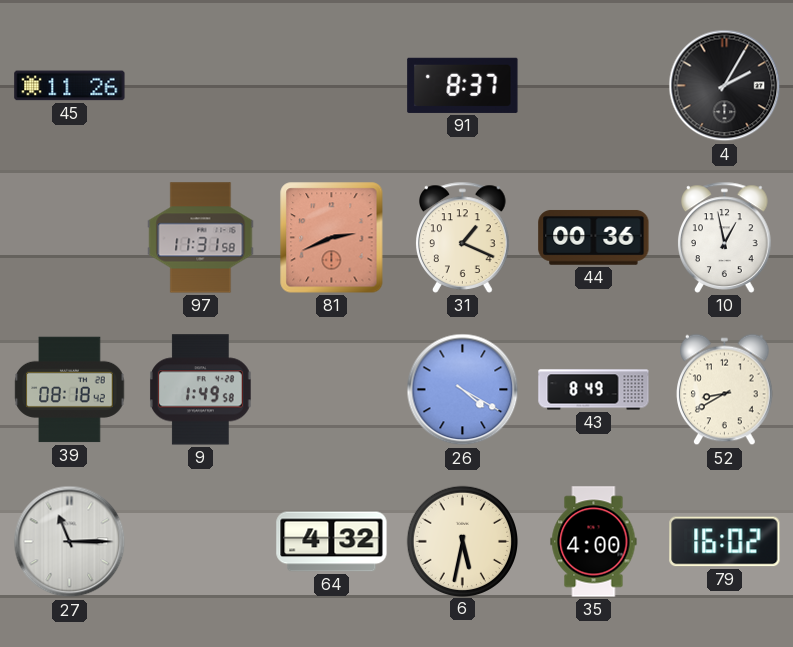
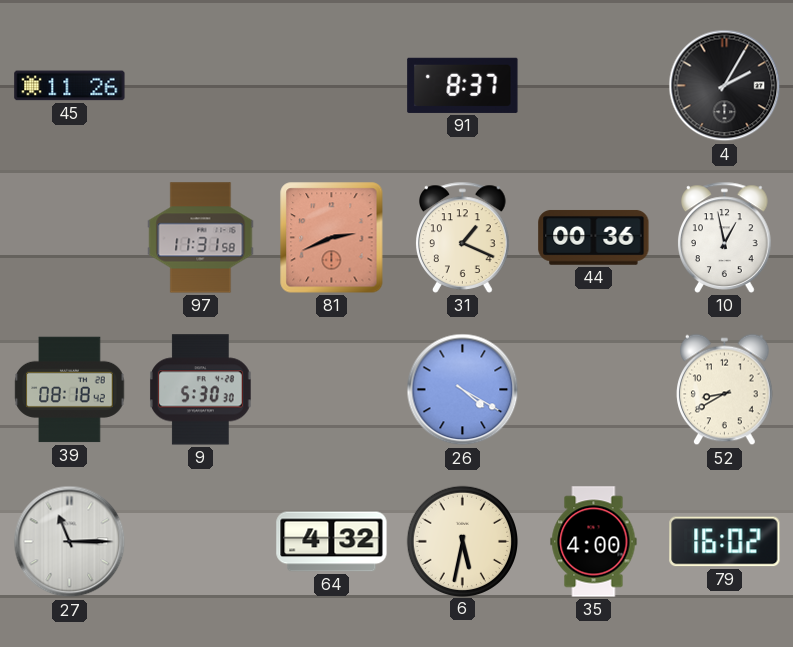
9: 1:49 -> 5:30
43: 8:49 -> none
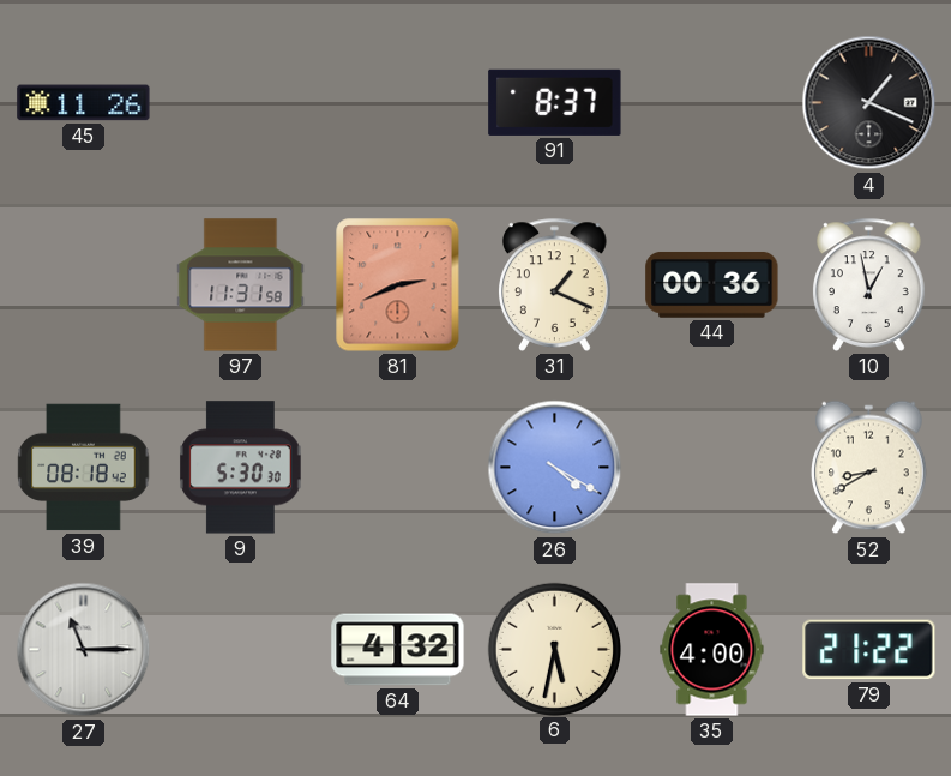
4: 2:05 -> 1:19
79: 16:02 -> 21:22
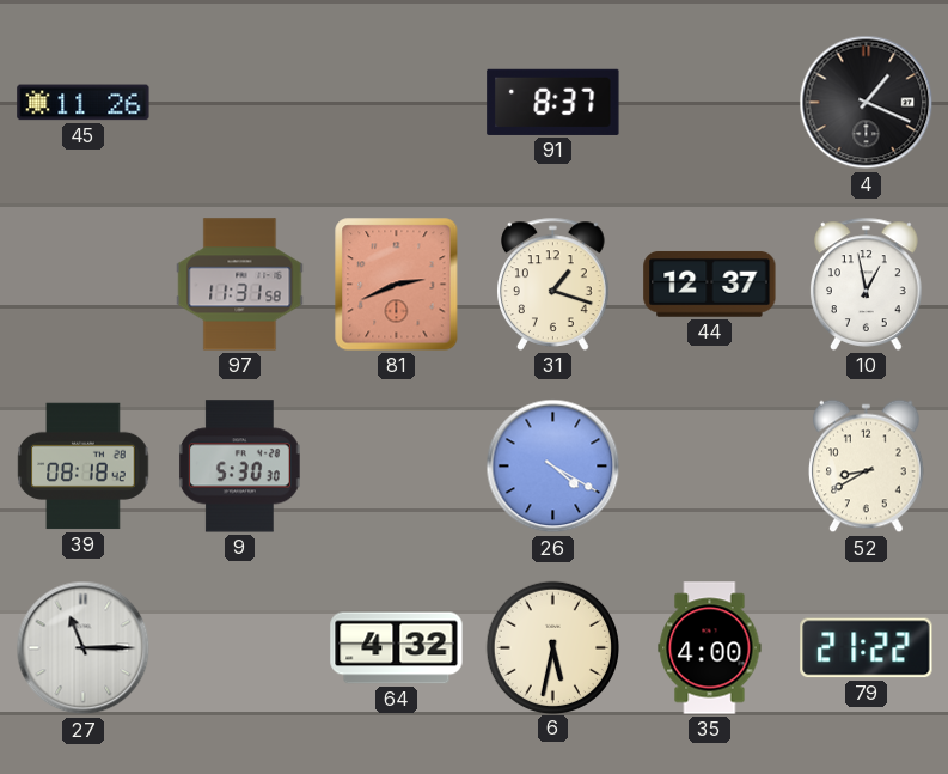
31: 1:19 -> 1:18
44: 00:36 -> 12:37
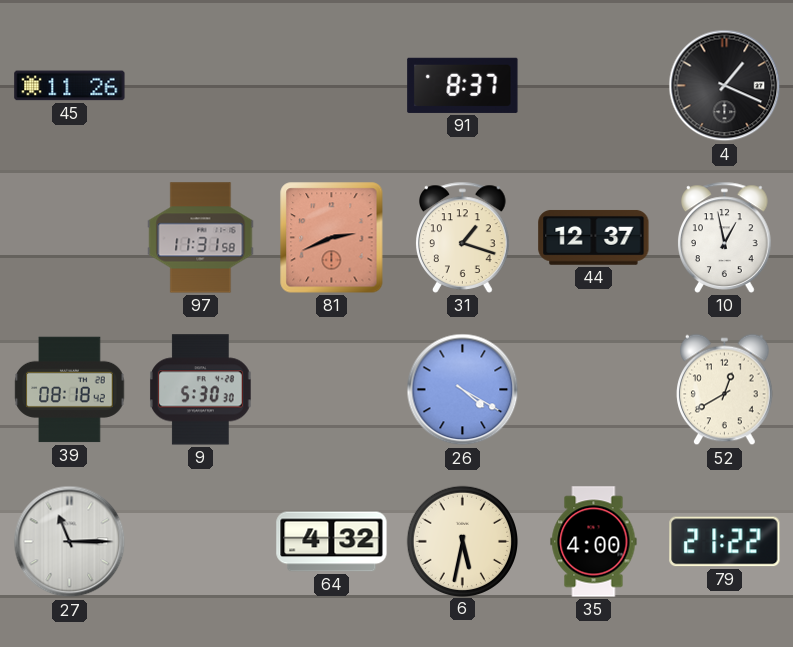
52: 8:40 -> 12:40
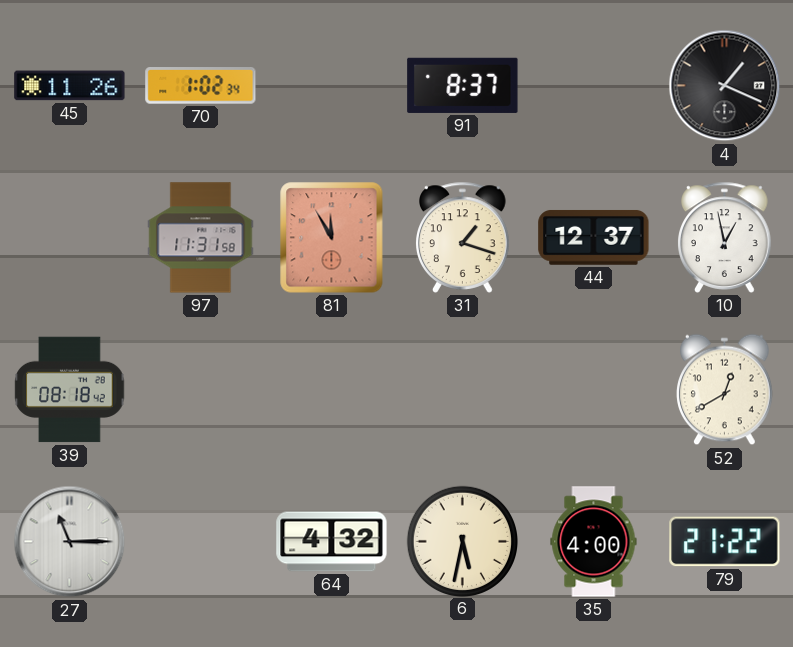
70: none -> 1:02
81: 2:41 -> 11:55
9: 5:30 -> none
26: 4:20 -> none
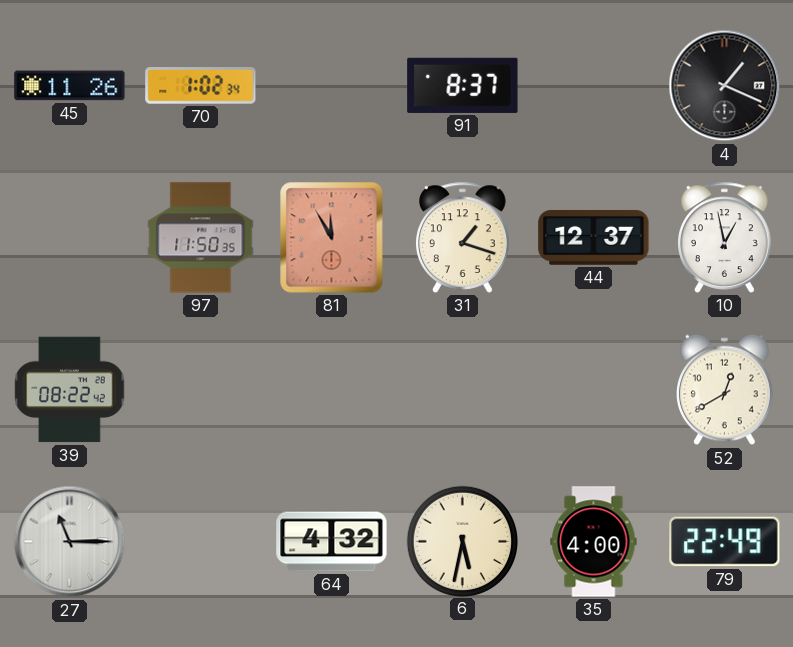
97: 11:31 -> 11:50
39: 08:18 -> 08:22
79: 21:22 -> 22:49
